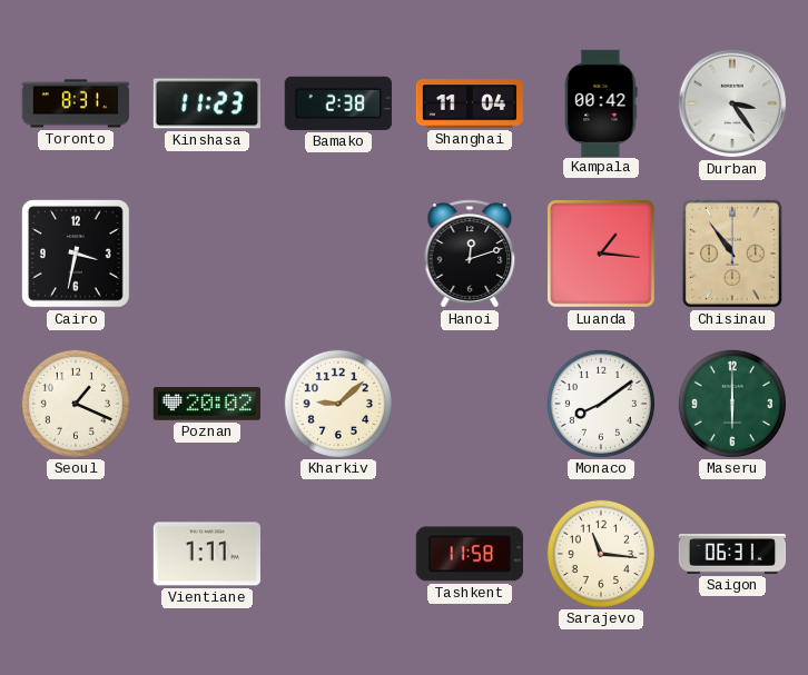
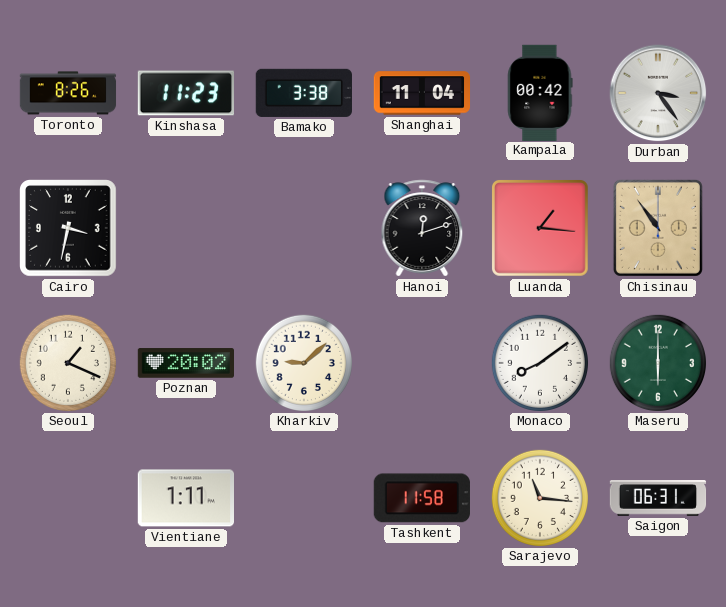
Toronto: 8:31 -> 8:26
Bamako: 2:38 -> 3:38
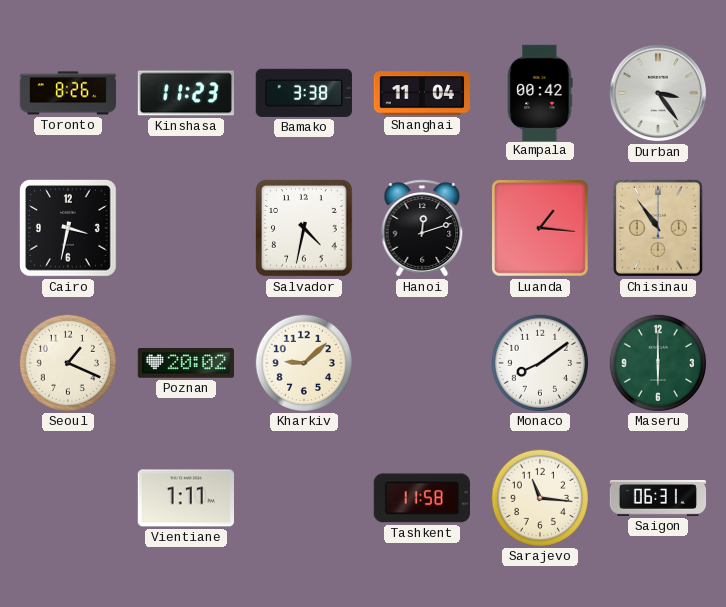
Salvador: none -> 4:32
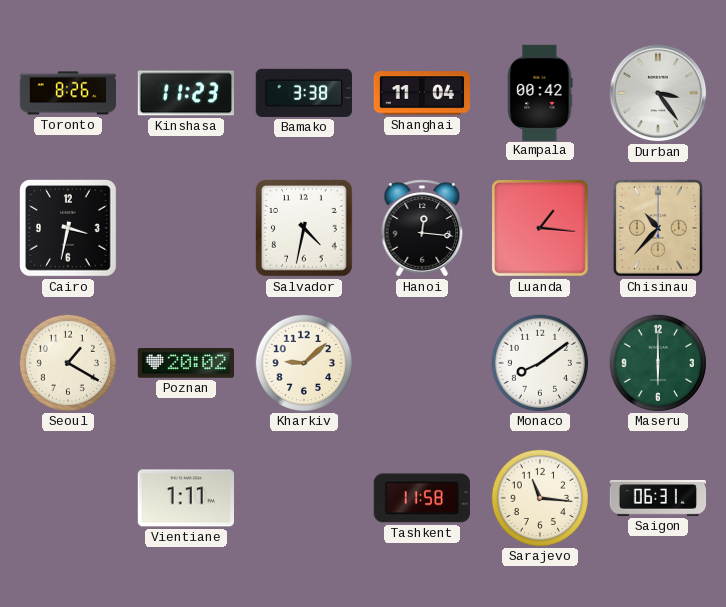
Hanoi: 12:12 -> 12:16
Chisinau: 10:54 -> 10:37
Seoul: 1:19 -> 1:20
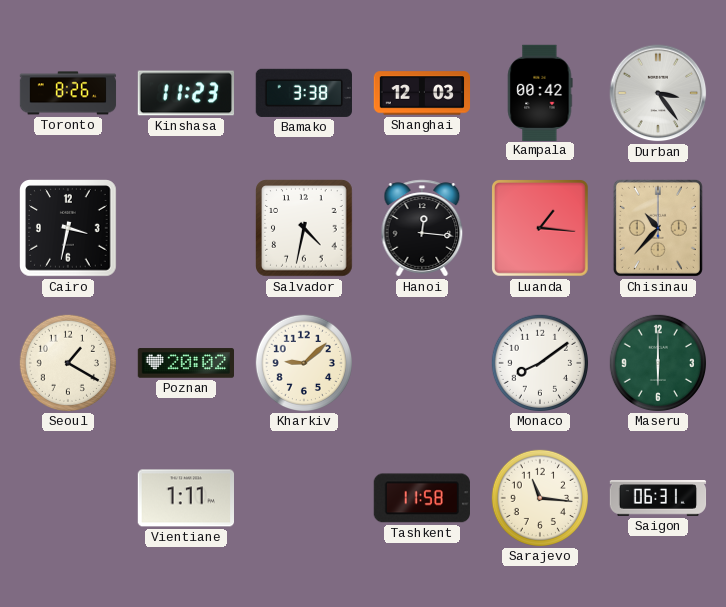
Shanghai: 11:04 -> 12:03
